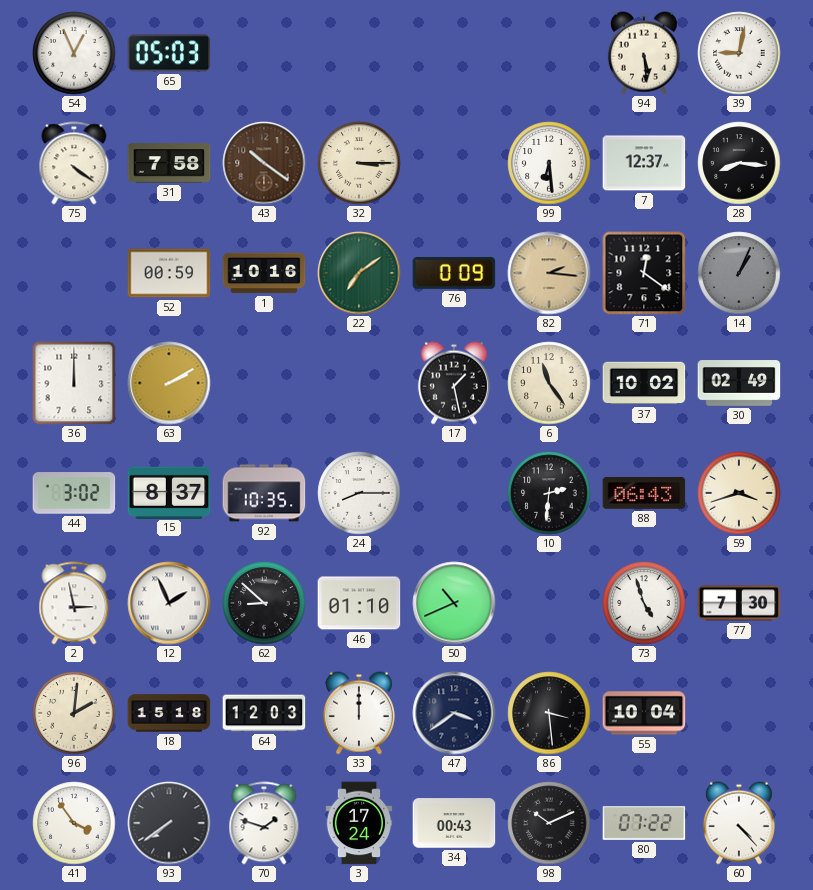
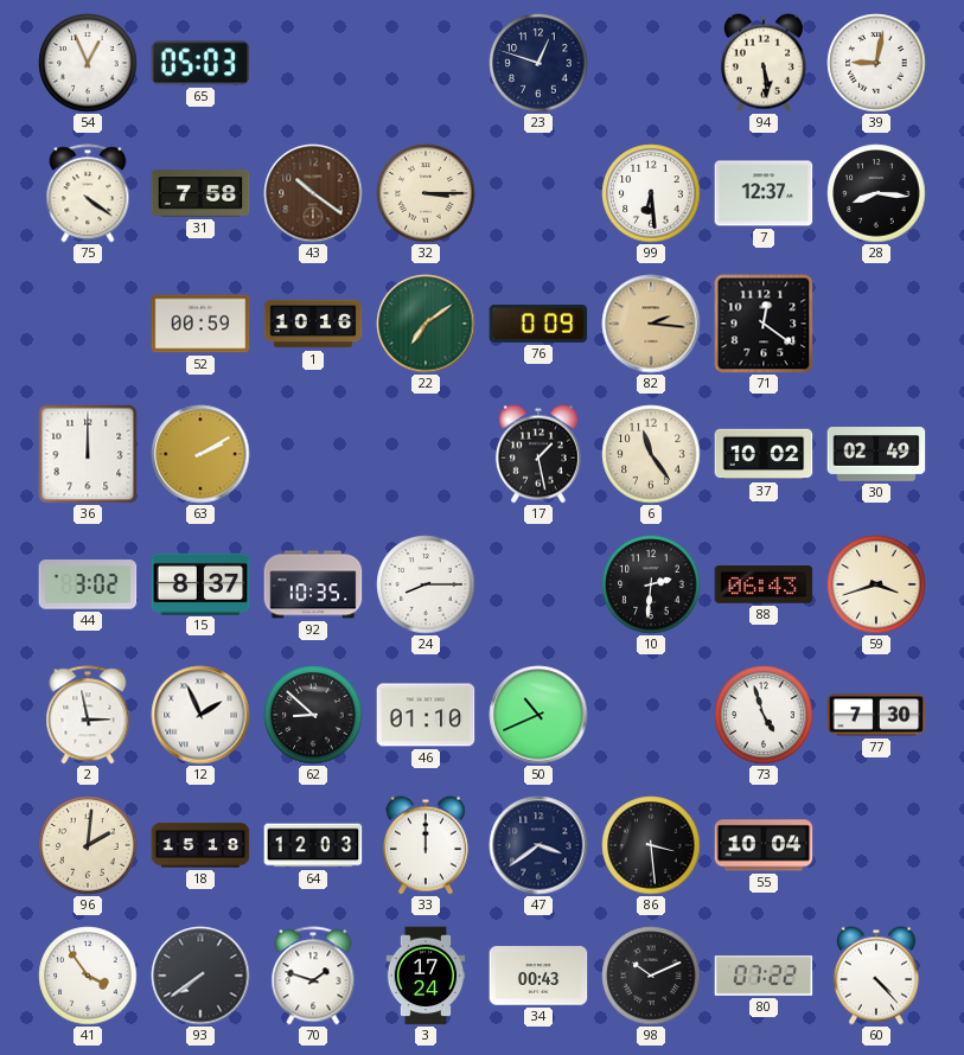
23: none -> 12:48
14: 1:04 -> none
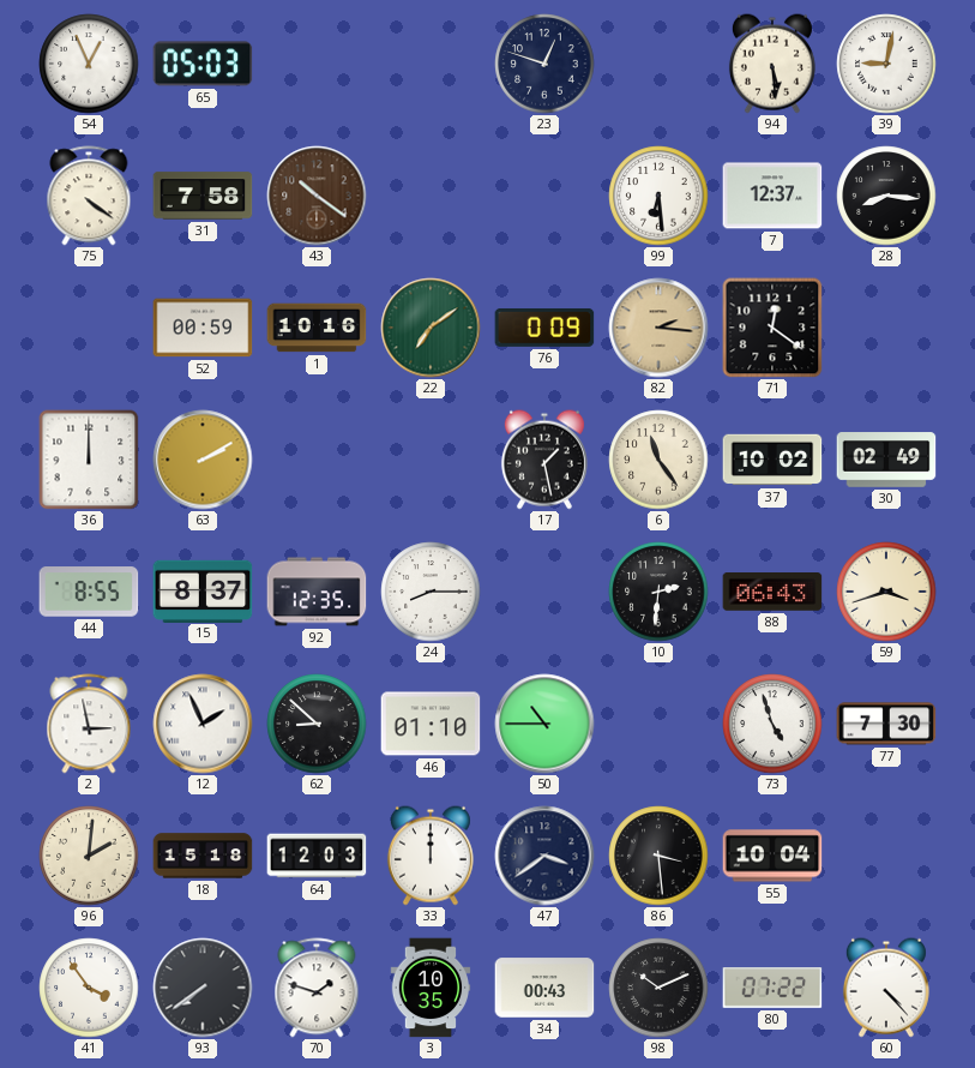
32: 3:15 -> none
44: 3:02 -> 8:55
92: 10:35 -> 12:35
50: 10:41 -> 10:45
3: 17:24 -> 10:35
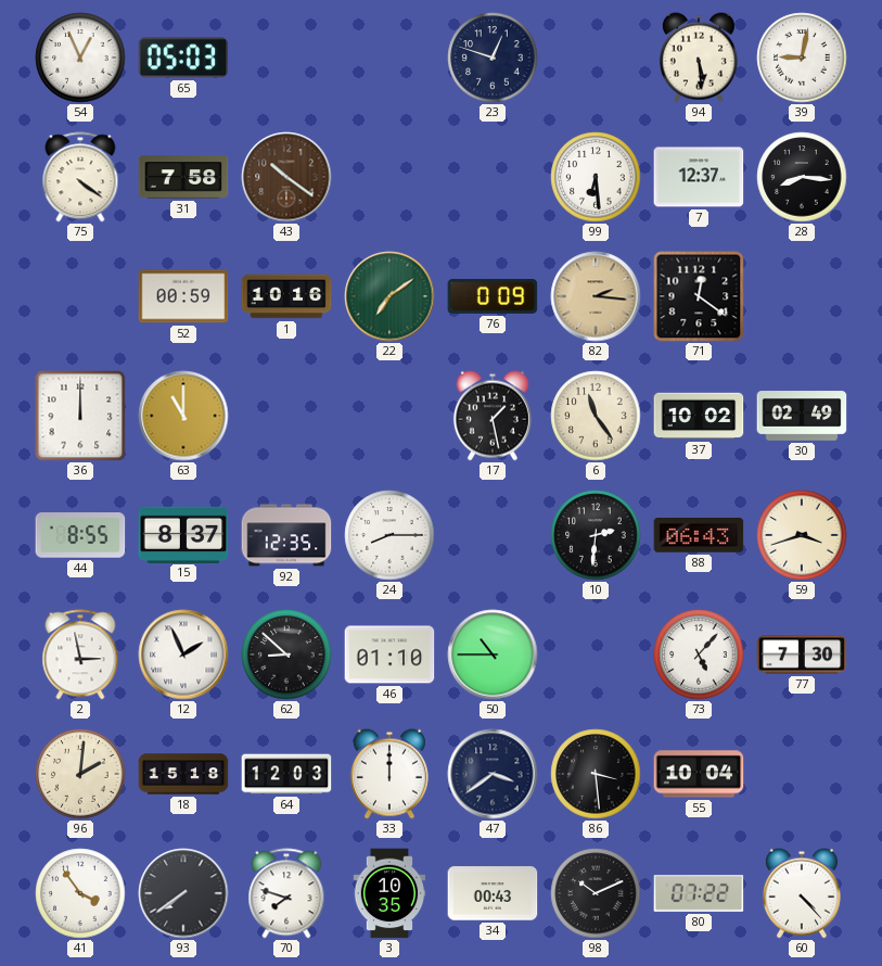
63: 2:10 -> 11:00
73: 4:57 -> 5:07
70: 1:48 -> 7:48
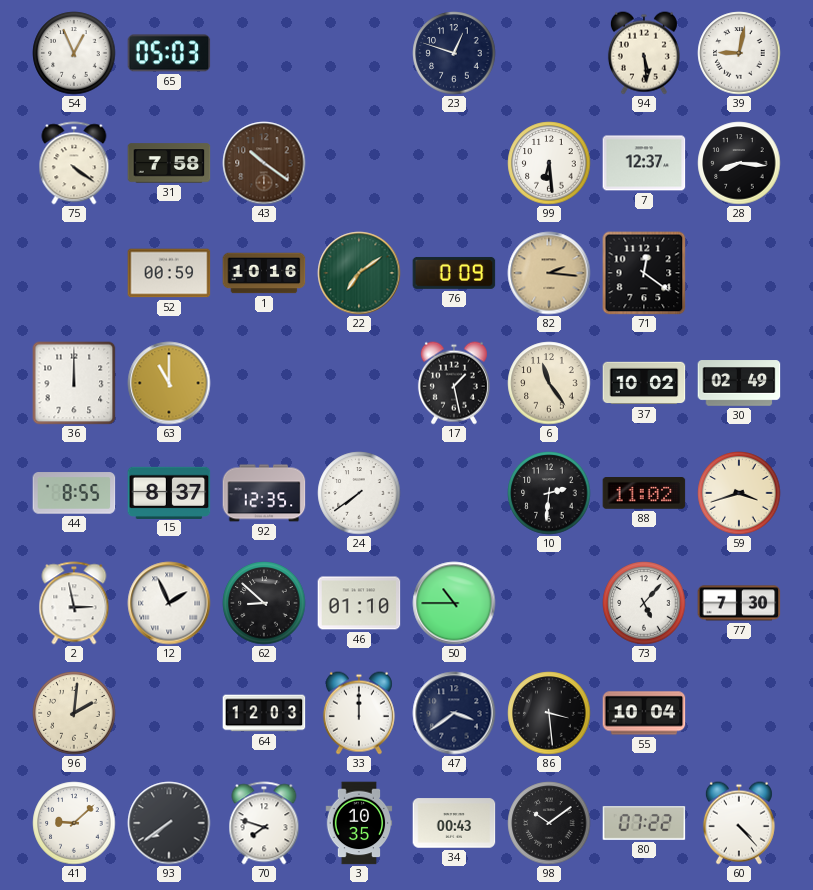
24: 8:15 -> 7:39
88: 06:43 -> 11:02
18: 15:18 -> none
41: 3:54 -> 9:08
98: 10:11 -> 10:09
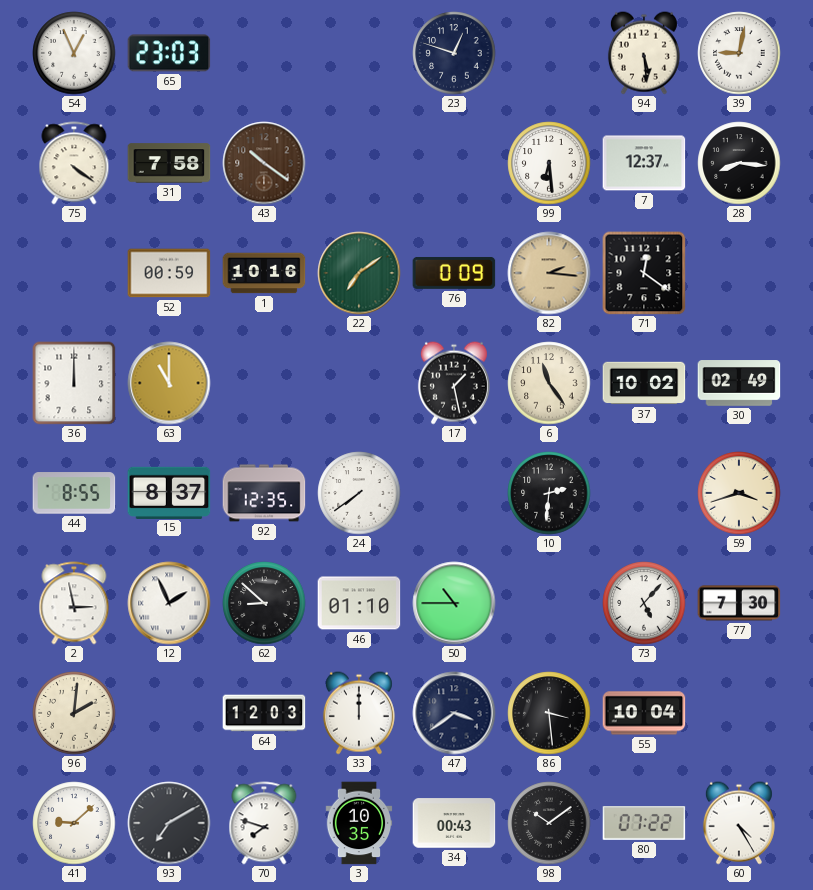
65: 05:03 -> 23:03
88: 11:02 -> none
93: 7:39 -> 7:10
60: 4:23 -> 4:25
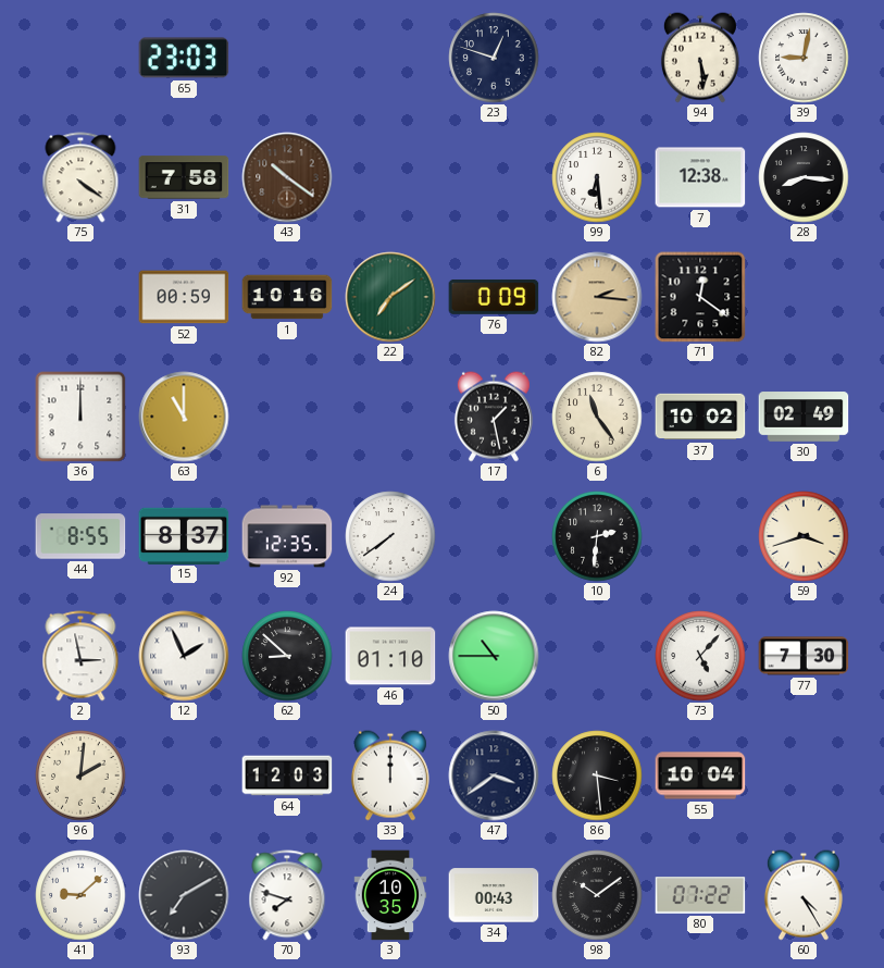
54: 12:56 -> none
7: 12:37 -> 12:38
